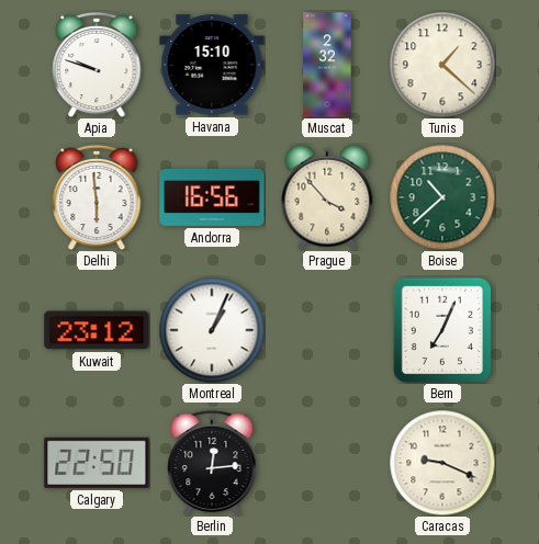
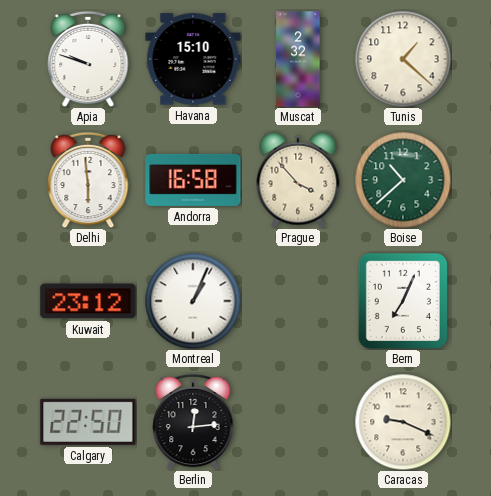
Andorra: 16:56 -> 16:58
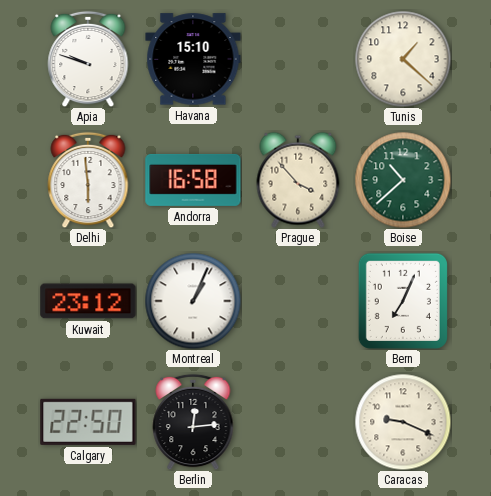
Muscat: 2:32 -> none
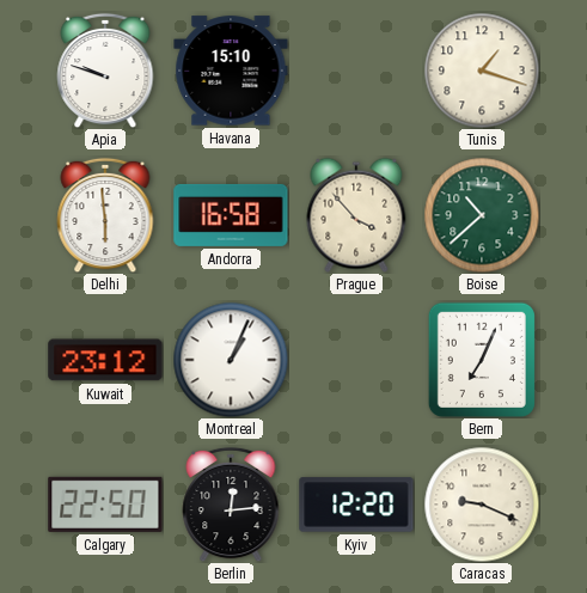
Tunis: 1:22 -> 1:18
Kyiv: none -> 12:20
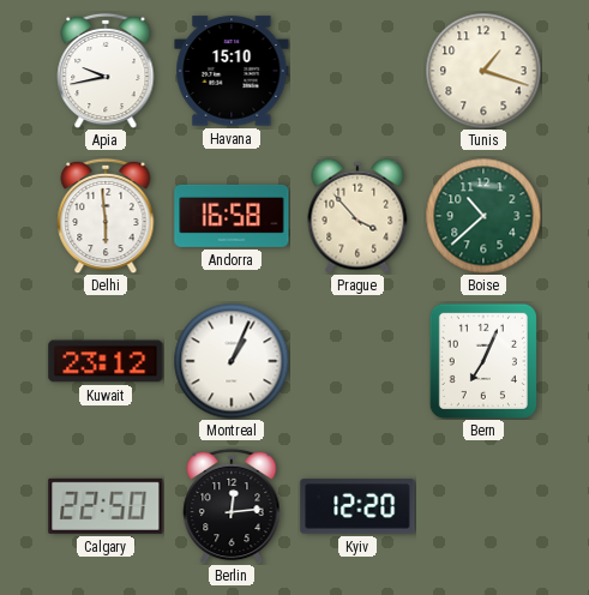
Apia: 9:48 -> 9:43
Caracas: 9:19 -> none
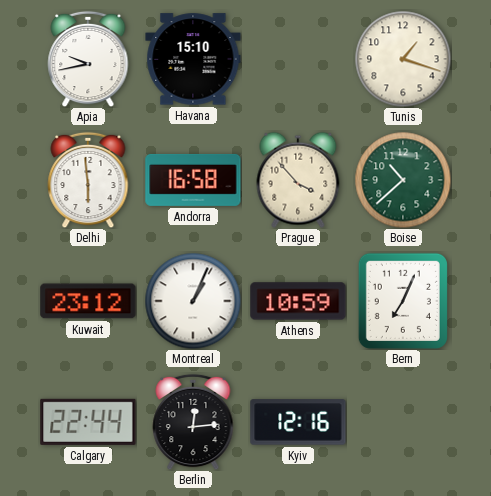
Athens: none -> 10:59
Calgary: 22:50 -> 22:44
Kyiv: 12:20 -> 12:16
